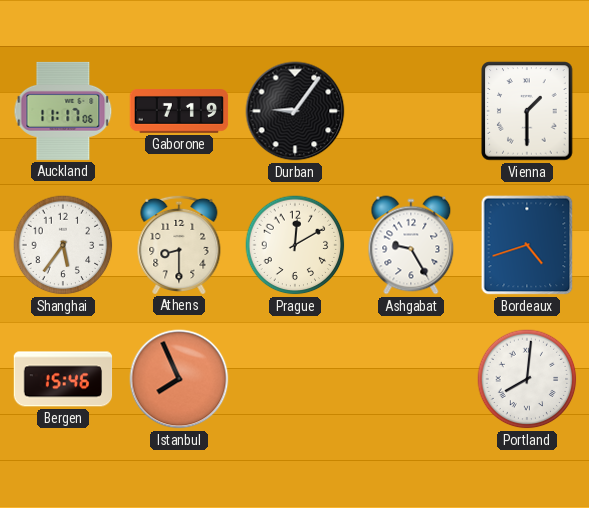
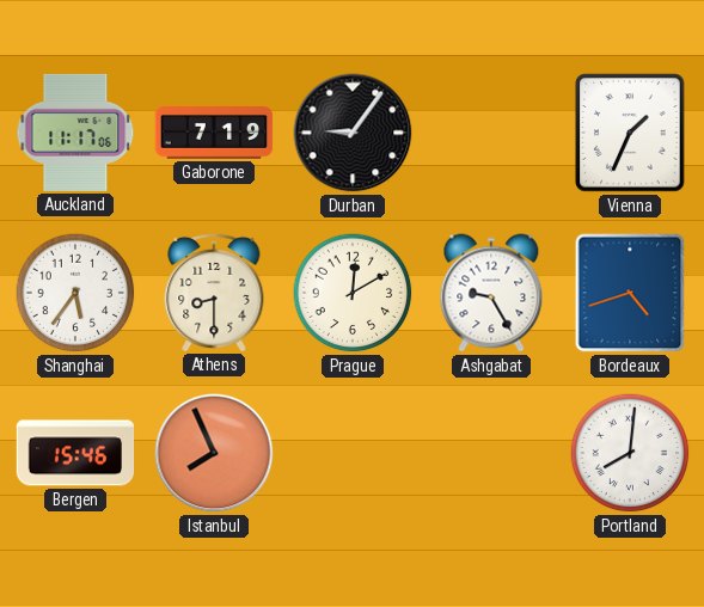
Vienna: 1:30 -> 1:34
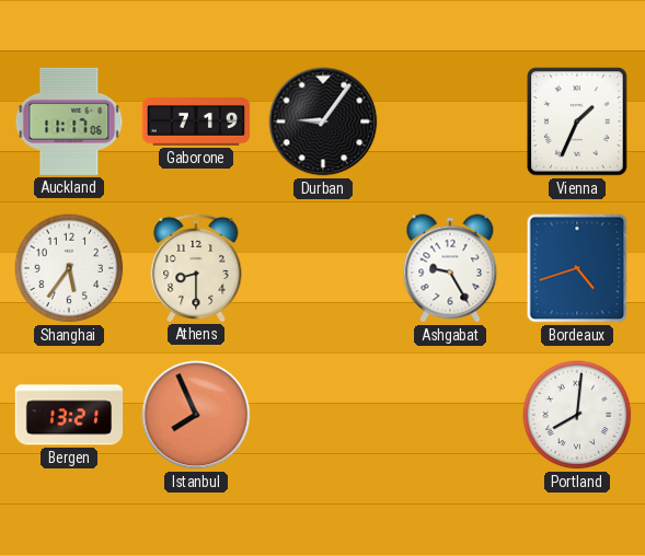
Prague: 12:10 -> none
Bergen: 15:46 -> 13:21
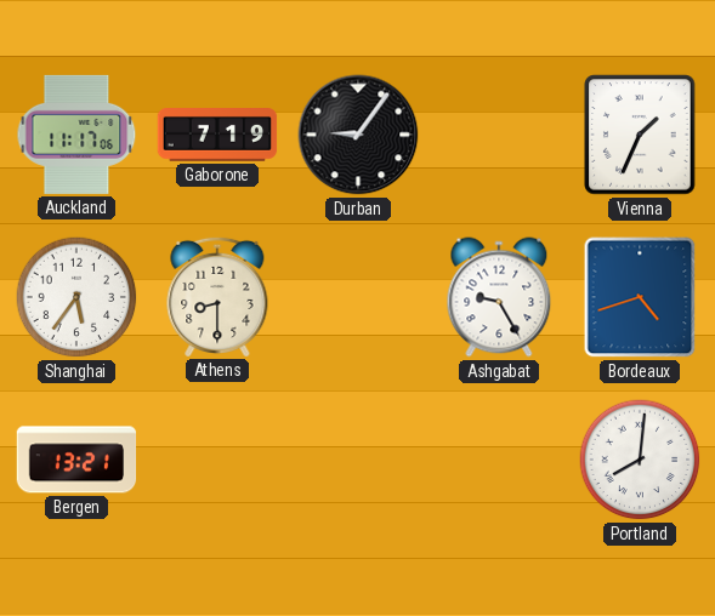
Istanbul: 7:56 -> none
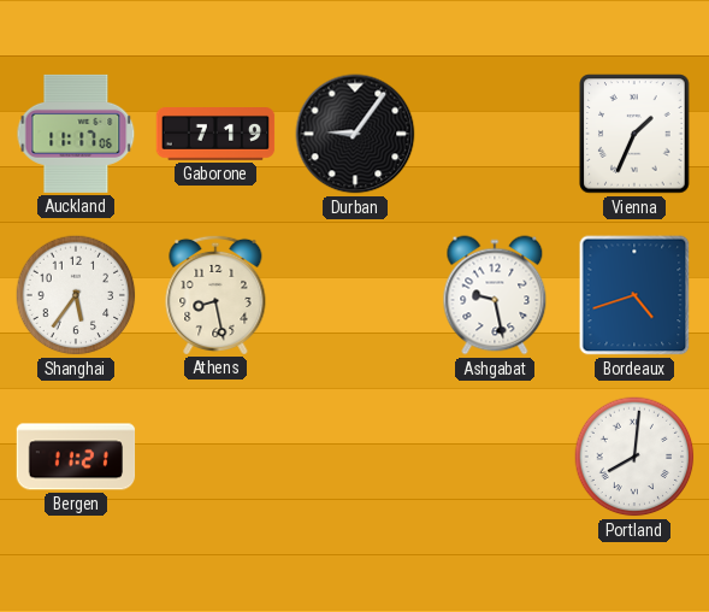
Athens: 8:30 -> 8:28
Ashgabat: 9:25 -> 9:28
Bergen: 13:21 -> 11:21
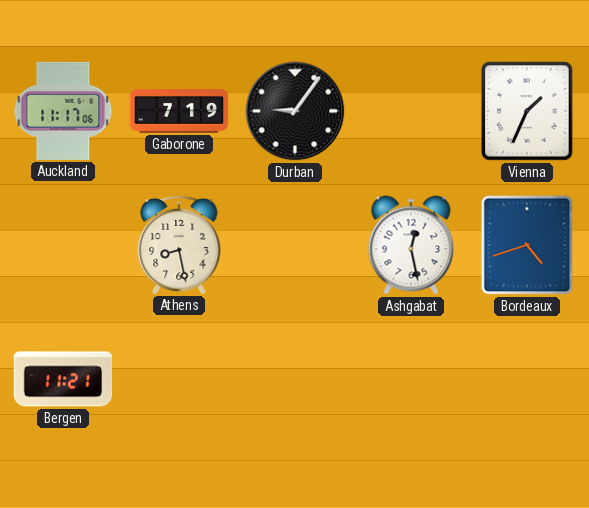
Shanghai: 5:36 -> none
Ashgabat: 9:28 -> 12:28
Portland: 8:01 -> none
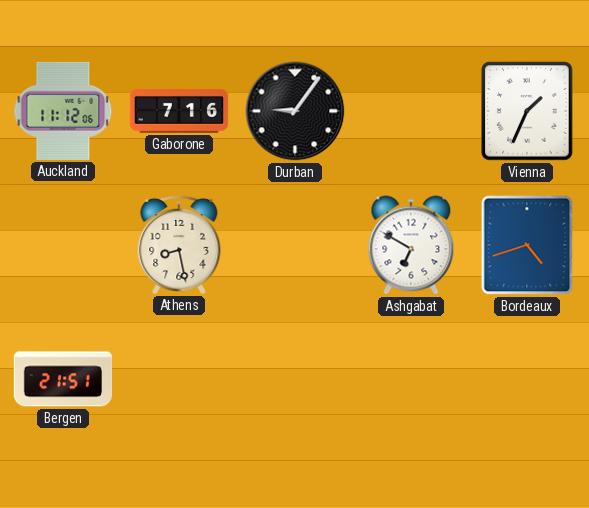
Auckland: 11:17 -> 11:12
Gaborone: 7:19 -> 7:16
Ashgabat: 12:28 -> 6:50
Bergen: 11:21 -> 21:51
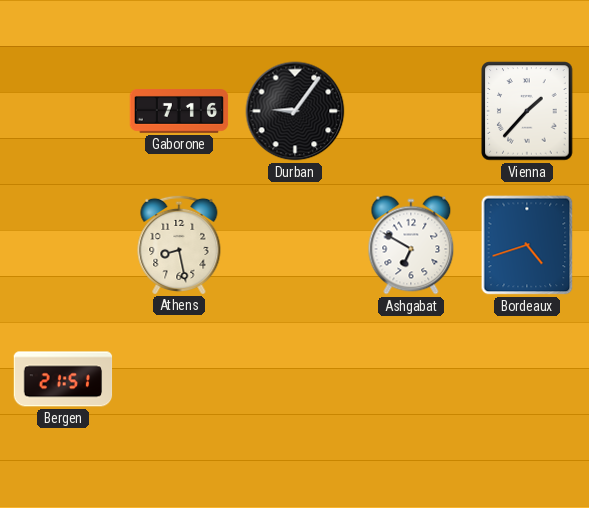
Auckland: 11:12 -> none
Vienna: 1:34 -> 1:37
